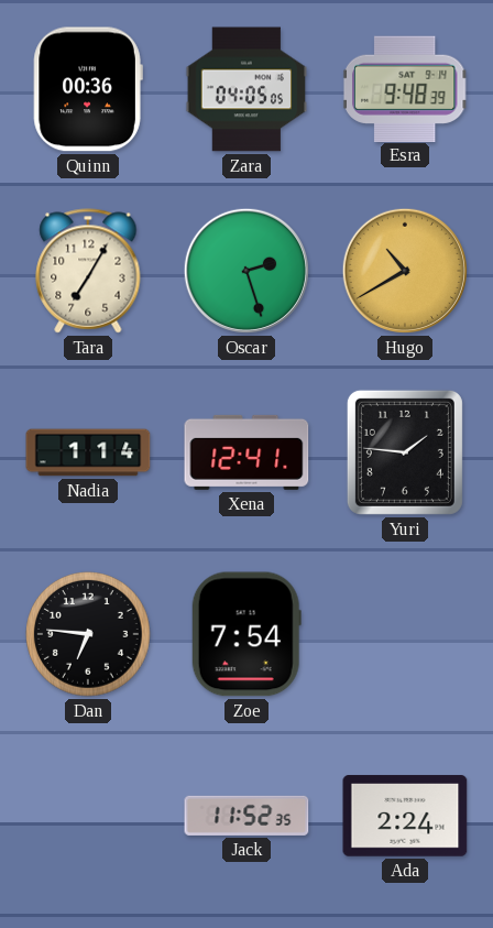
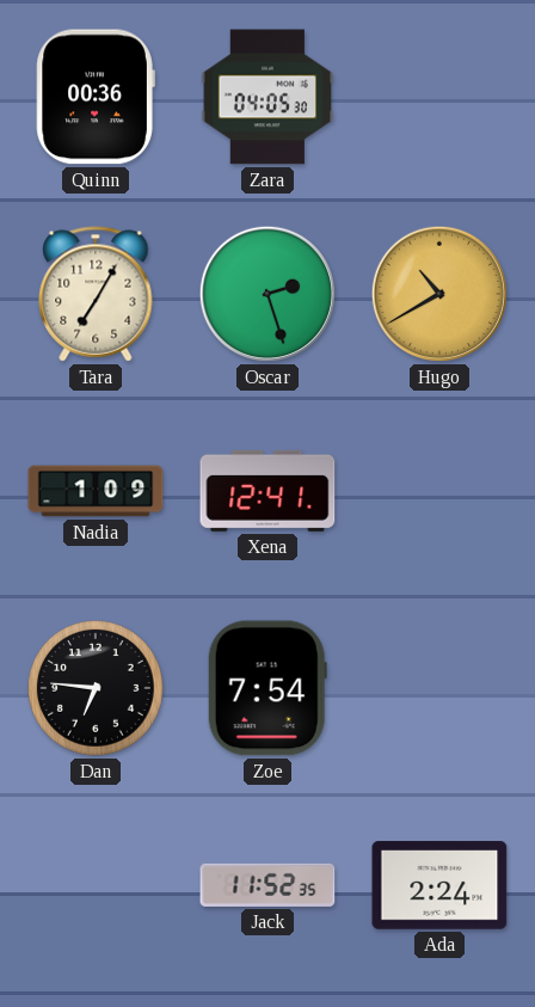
Zara: 04:05:05 -> 04:05:30
Esra: 9:48 -> none
Nadia: 1:14 -> 1:09
Yuri: 1:46 -> none
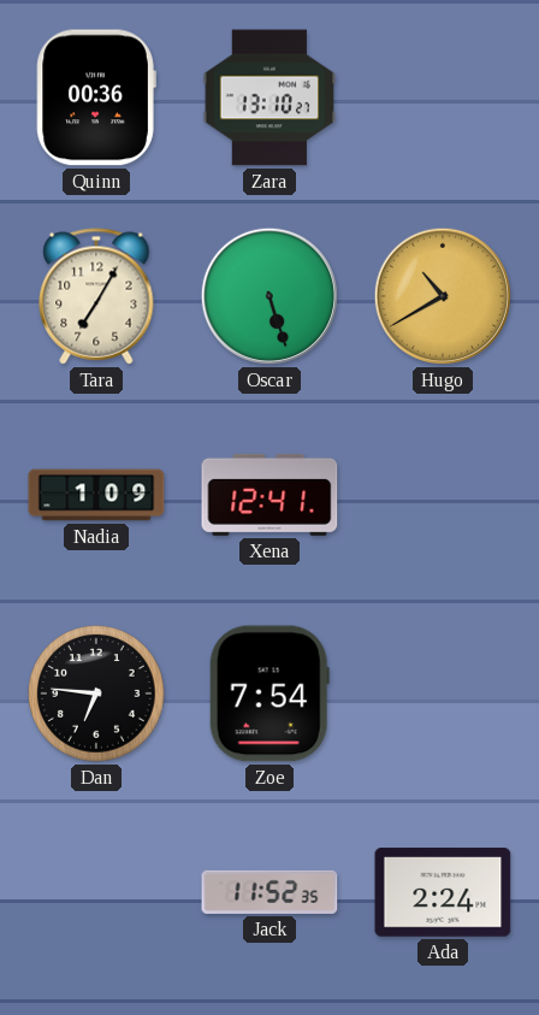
Zara: 04:05 -> 13:10
Oscar: 2:27 -> 5:27
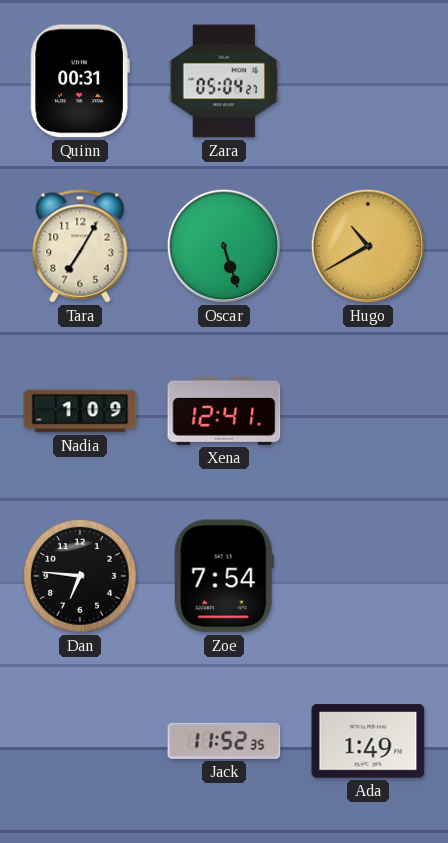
Quinn: 00:36 -> 00:31
Zara: 13:10 -> 05:04
Ada: 2:24 -> 1:49
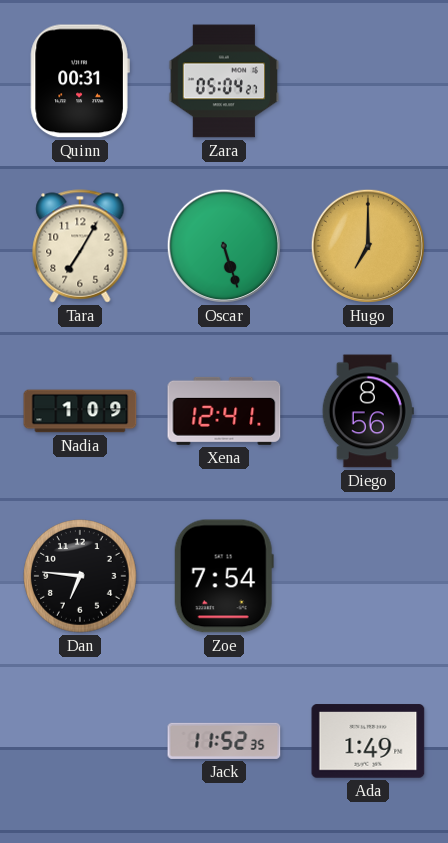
Hugo: 10:40 -> 7:00
Diego: none -> 8:56
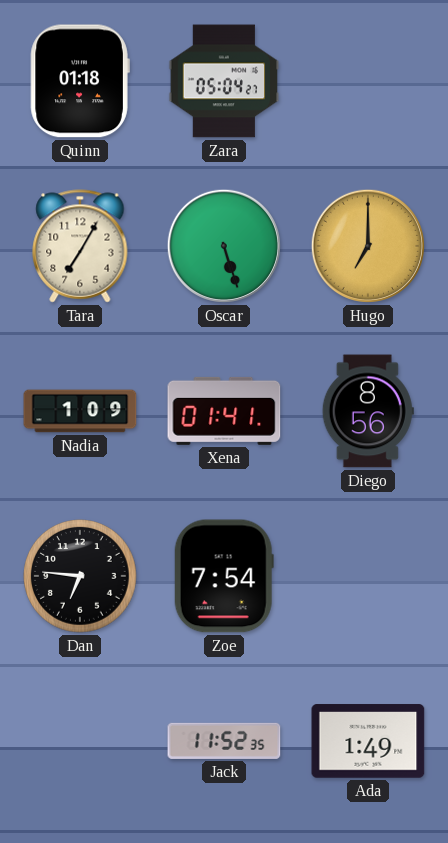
Quinn: 00:31 -> 01:18
Xena: 12:41 -> 01:41
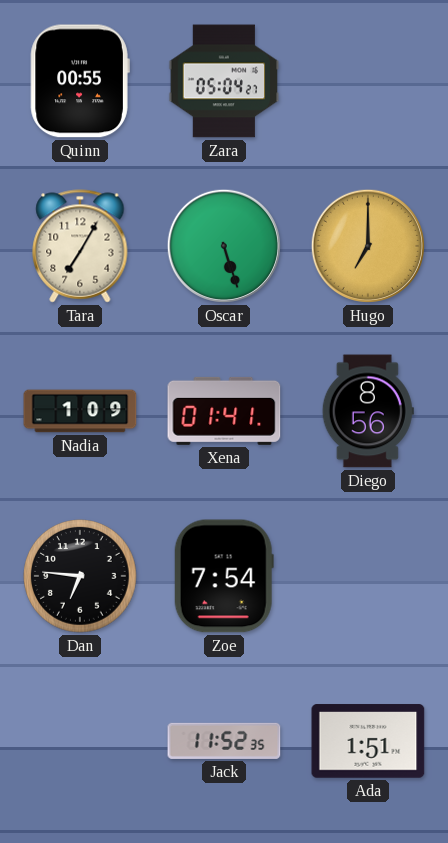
Quinn: 01:18 -> 00:55
Ada: 1:49 -> 1:51
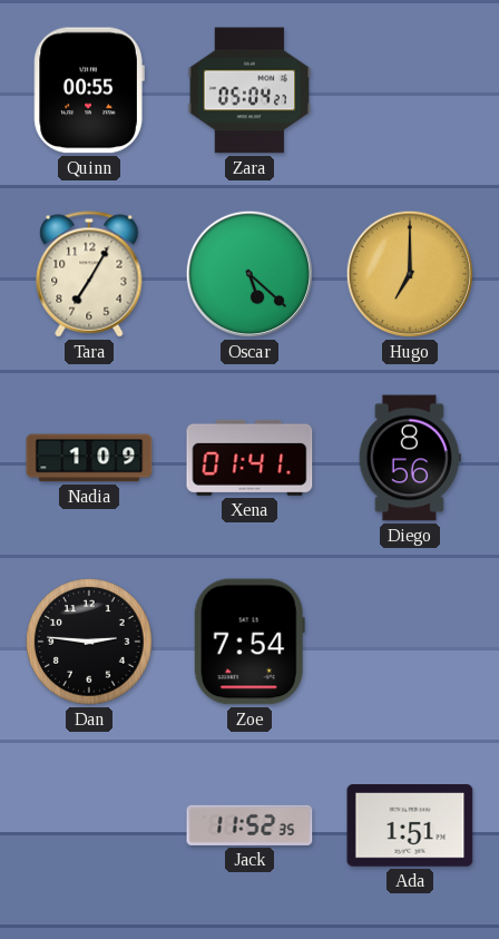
Oscar: 5:27 -> 5:22
Dan: 6:46 -> 2:46
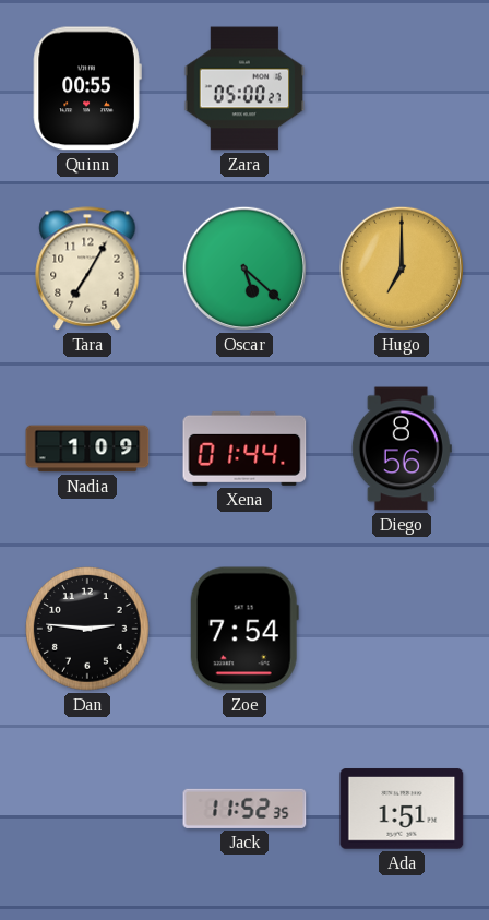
Zara: 05:04 -> 05:00
Xena: 01:41 -> 01:44
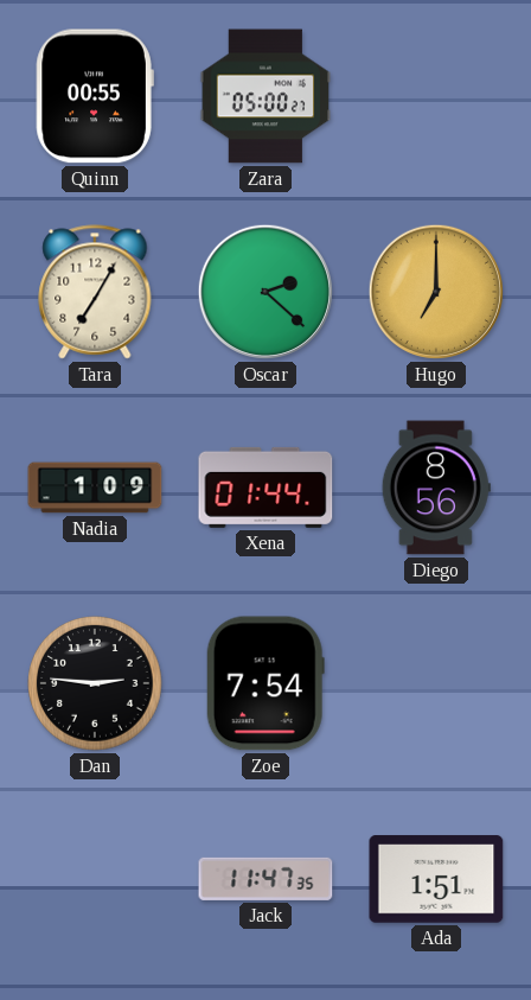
Oscar: 5:22 -> 2:22
Jack: 11:52 -> 11:47
